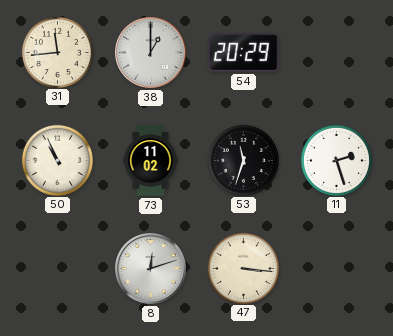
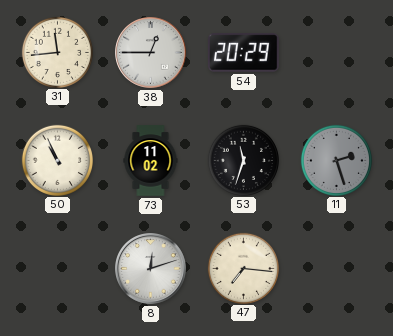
38: 1:00 -> 12:45
11 dial: white -> grey
47: 3:16 -> 7:16
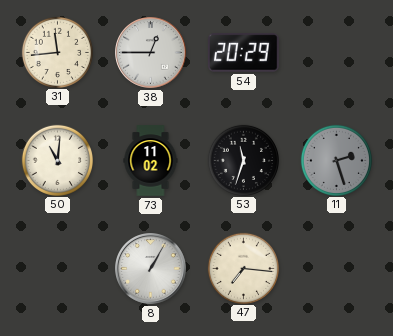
50: 10:56 -> 11:01
8: 12:12 -> 1:05
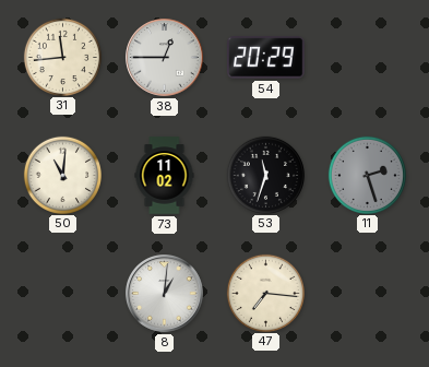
8: 1:05 -> 1:01
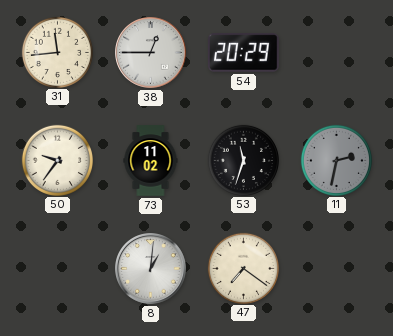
50: 11:01 -> 9:36
11: 2:27 -> 2:32
47: 7:16 -> 7:21
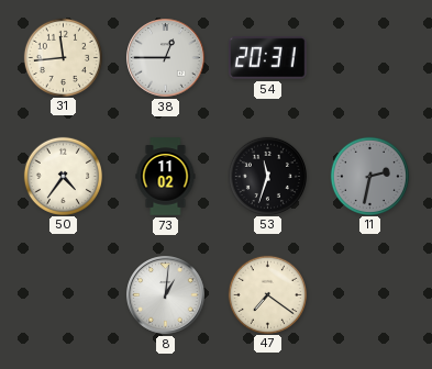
54: 20:29 -> 20:31
50: 9:36 -> 4:36
